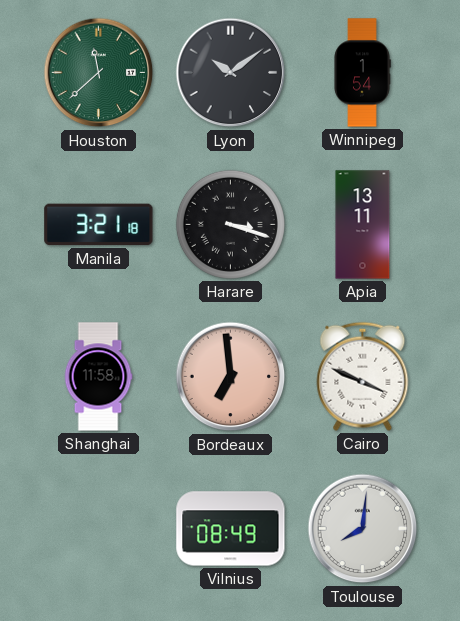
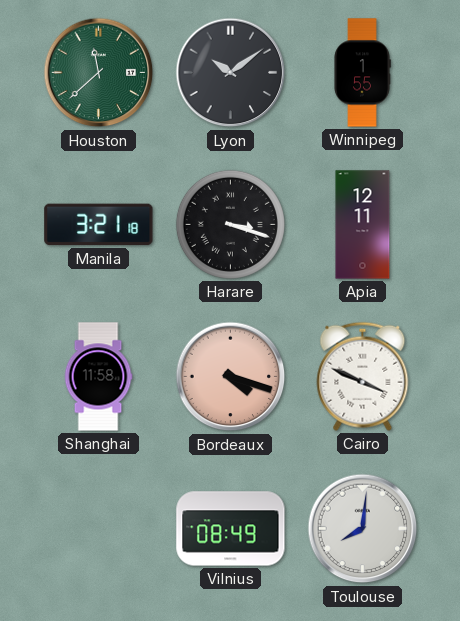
Winnipeg: 1:54 -> 1:55
Apia: 13:11 -> 12:11
Bordeaux: 6:59 -> 4:18
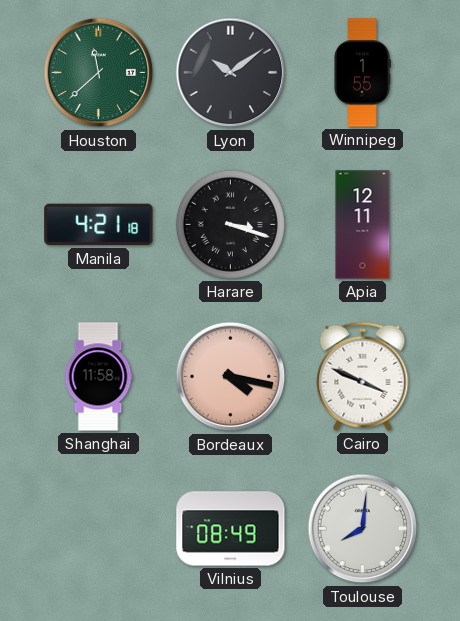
Manila: 3:21 -> 4:21
Bordeaux: 4:18 -> 4:17
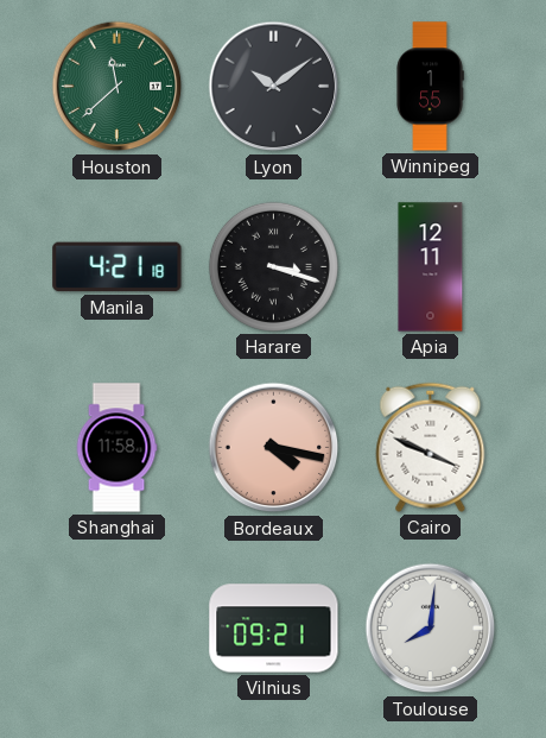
Vilnius: 08:49 -> 09:21
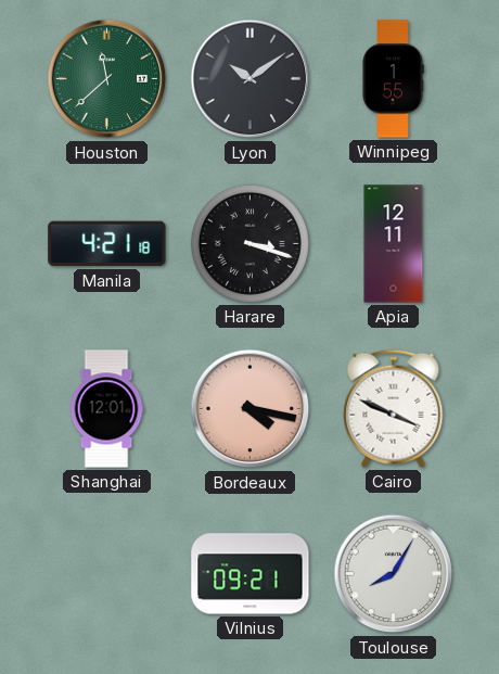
Shanghai: 11:58 -> 12:01
Toulouse: 8:01 -> 8:05
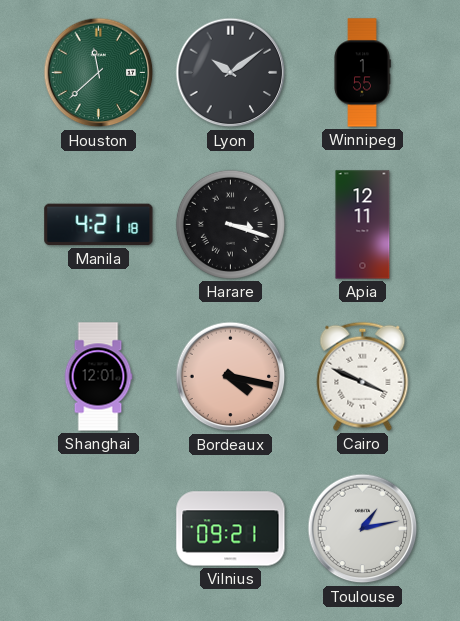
Toulouse: 8:05 -> 1:13
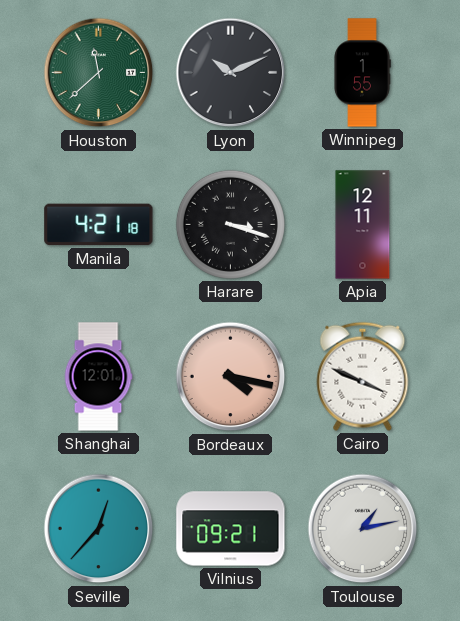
Lyon: 10:09 -> 10:11
Seville: none -> 12:37
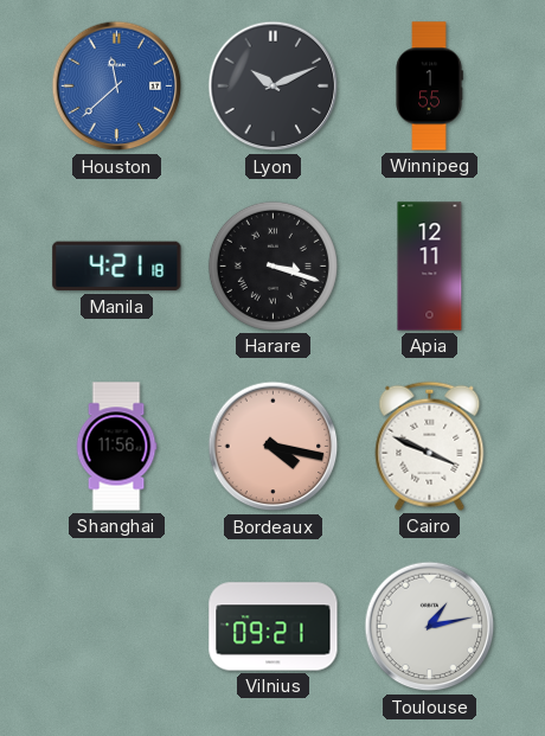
Houston dial: green -> blue
Shanghai: 12:01 -> 11:56
Seville: 12:37 -> none
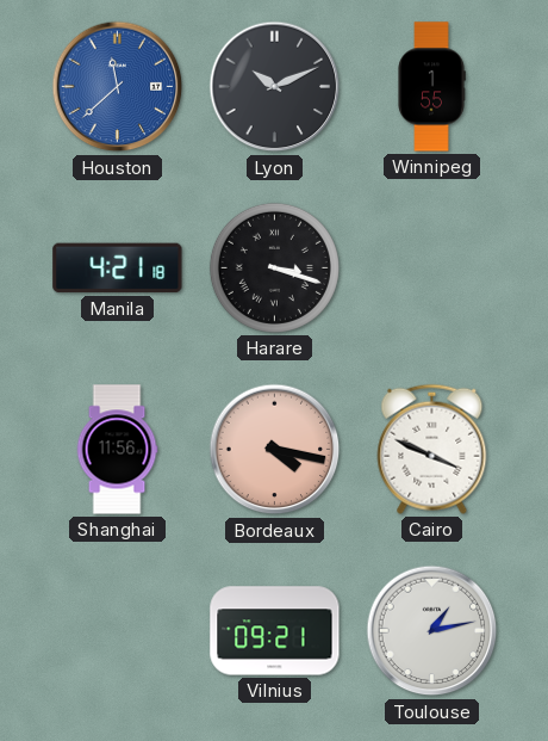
Apia: 12:11 -> none
